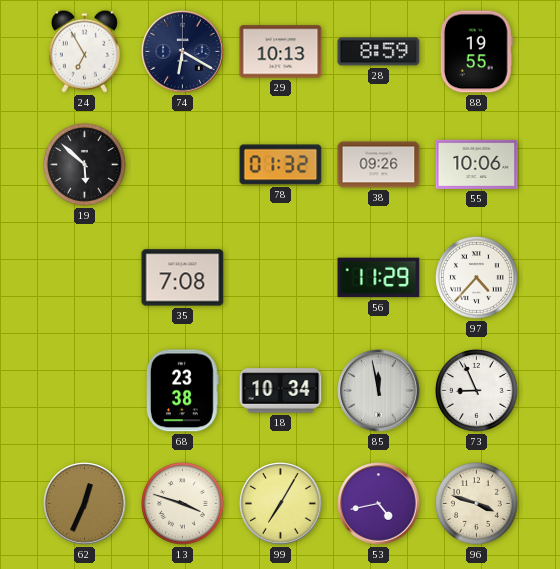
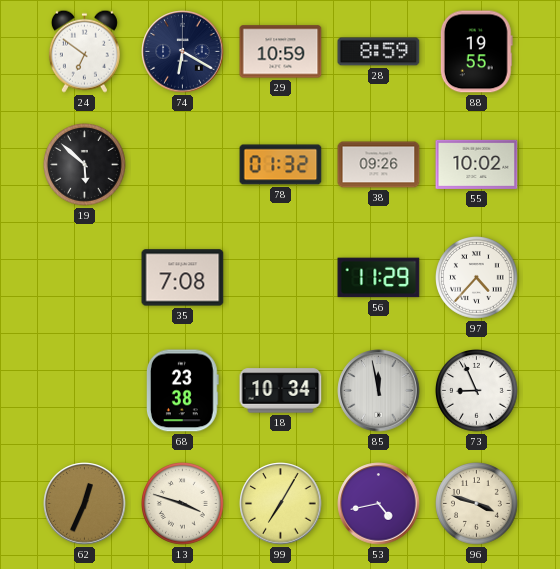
24: 6:55 -> 6:51
29: 10:13 -> 10:59
55: 10:06 -> 10:02
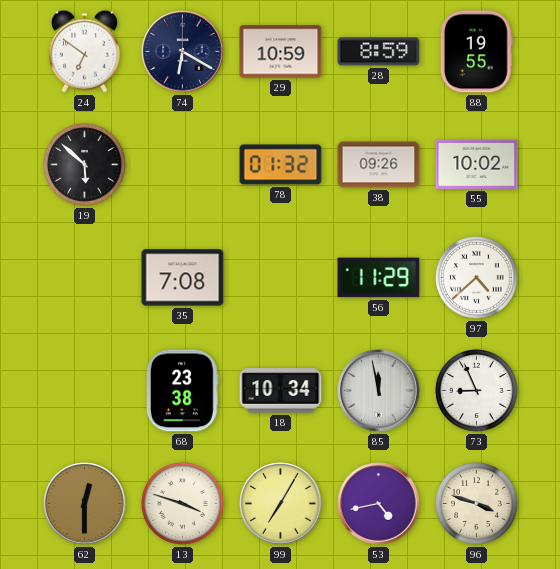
97: 4:37 -> 4:38
62: 12:34 -> 12:30
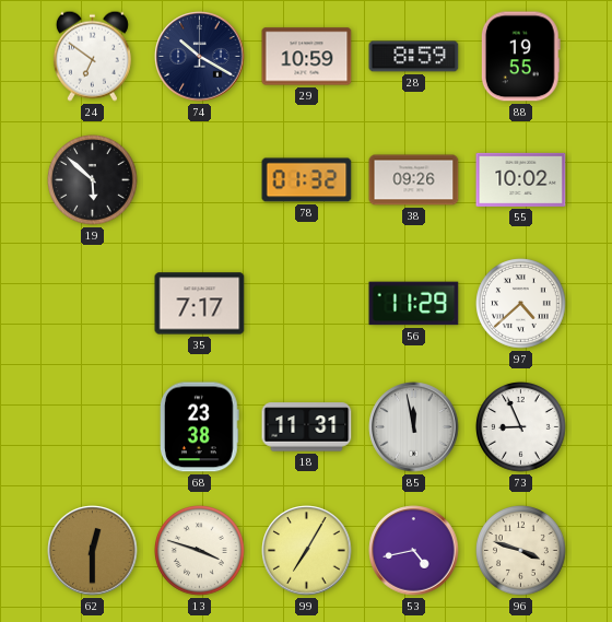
74: 6:20 -> 10:20
35: 7:08 -> 7:17
18: 10:34 -> 11:31
